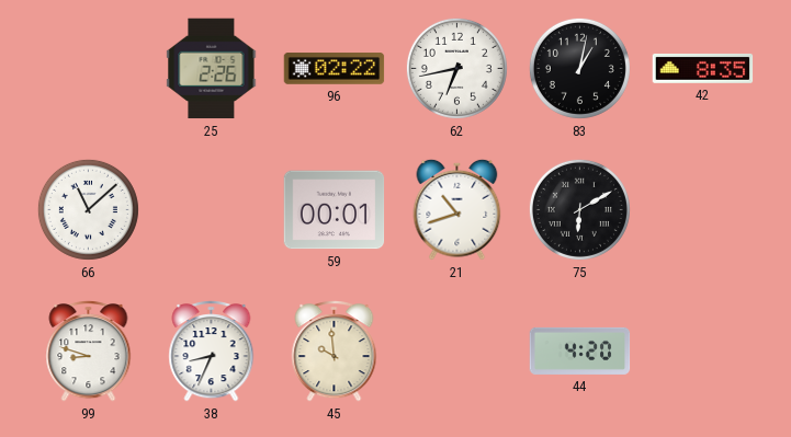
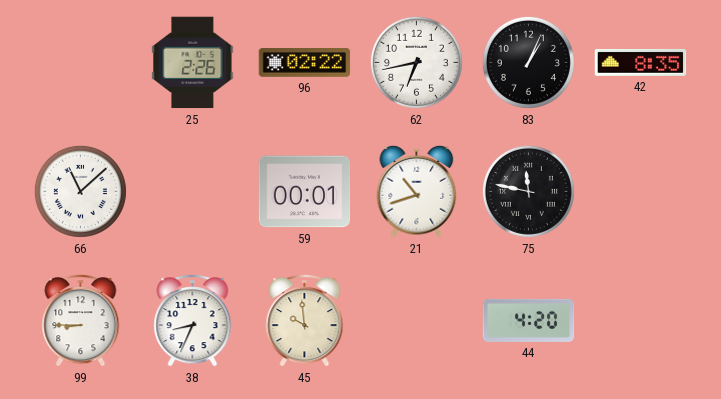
83: 1:02 -> 1:04
75: 6:10 -> 11:47
99: 8:48 -> 8:45
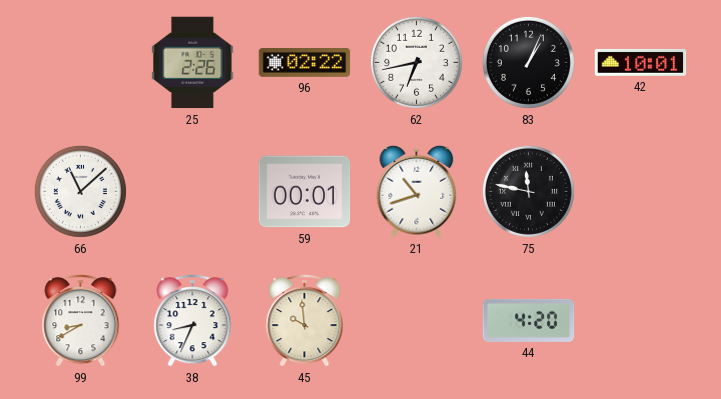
42: 8:35 -> 10:01
99: 8:45 -> 8:40
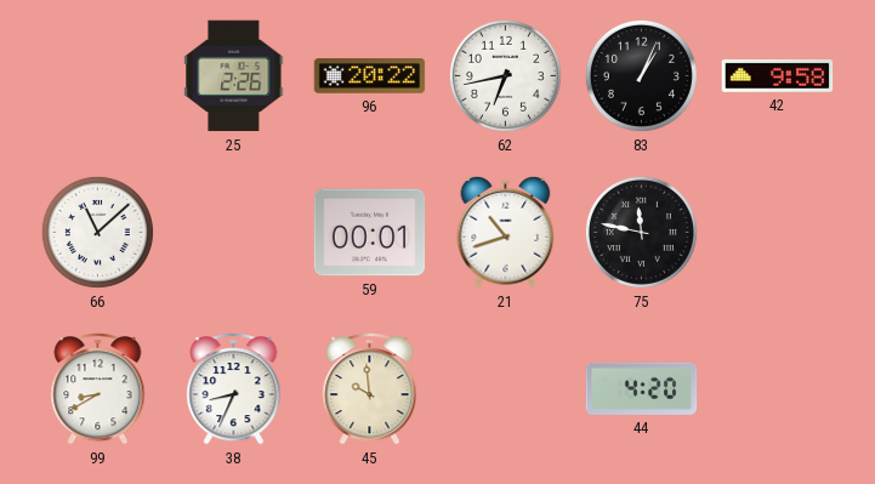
96: 02:22 -> 20:22
42: 10:01 -> 9:58
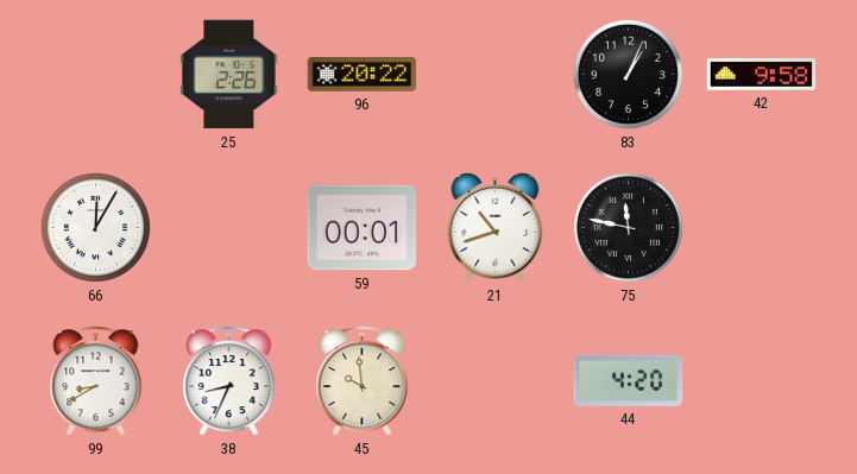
62: 6:43 -> none
66: 11:08 -> 12:05
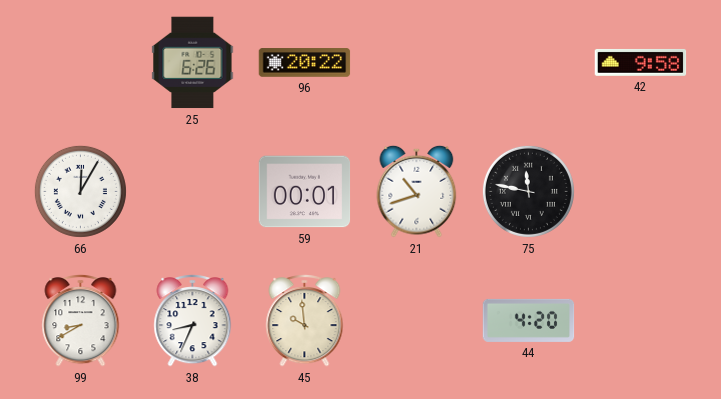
25: 2:26 -> 6:26
83: 1:04 -> none
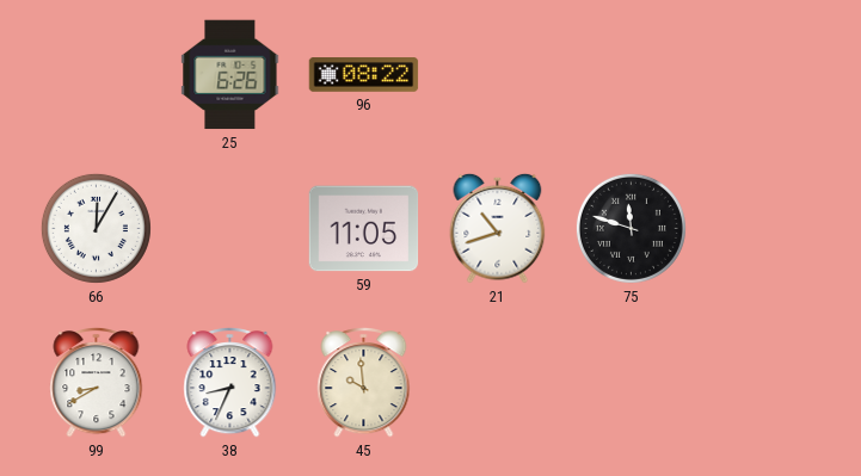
96: 20:22 -> 08:22
42: 9:58 -> none
59: 00:01 -> 11:05
75: 11:47 -> 11:48
44: 4:20 -> none
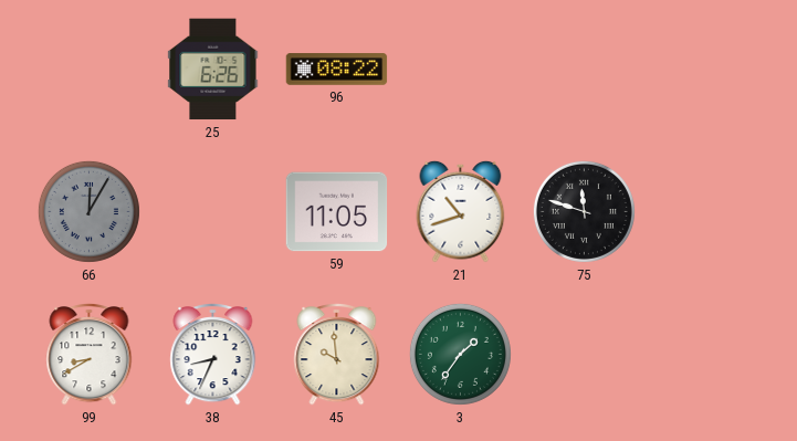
66 dial: white -> grey
3: none -> 1:36
